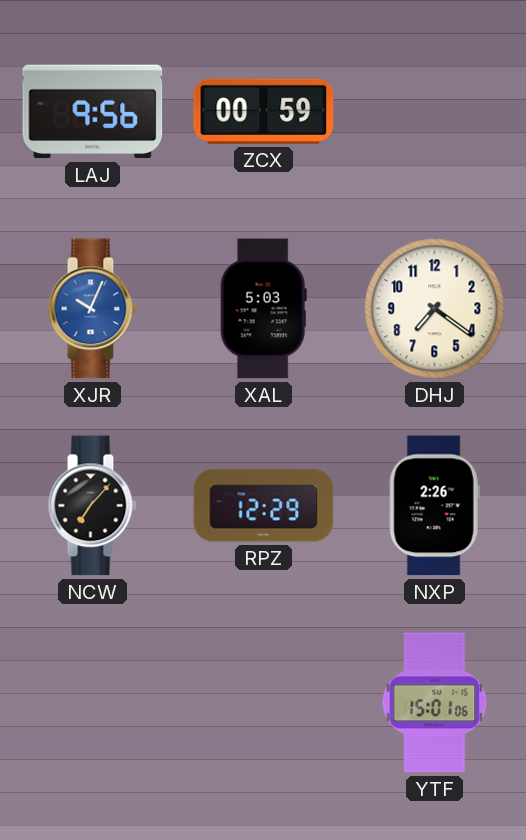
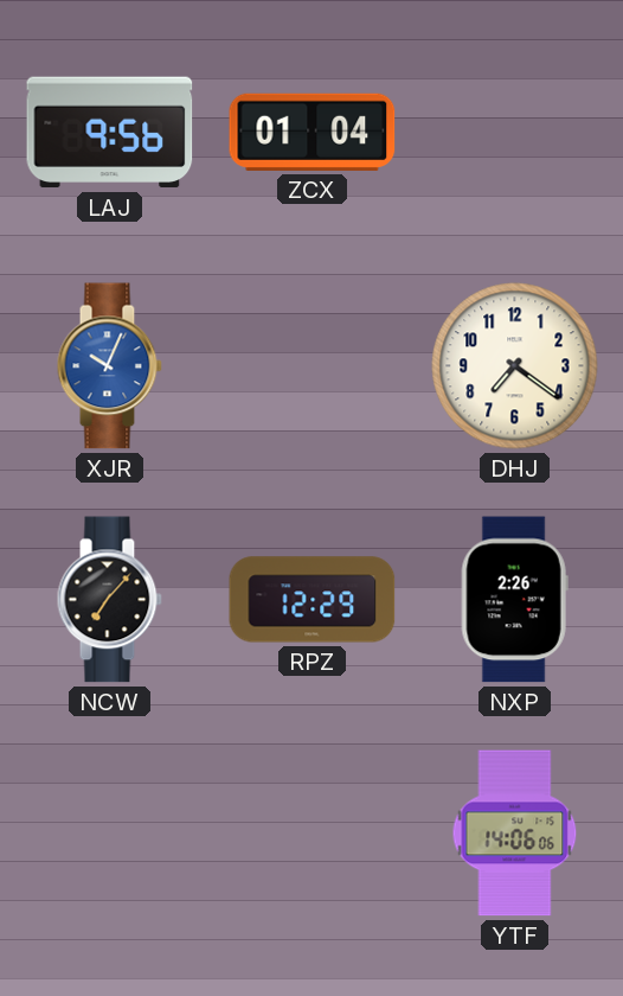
ZCX: 00:59 -> 01:04
XAL: 5:03 -> none
YTF: 15:01 -> 14:06
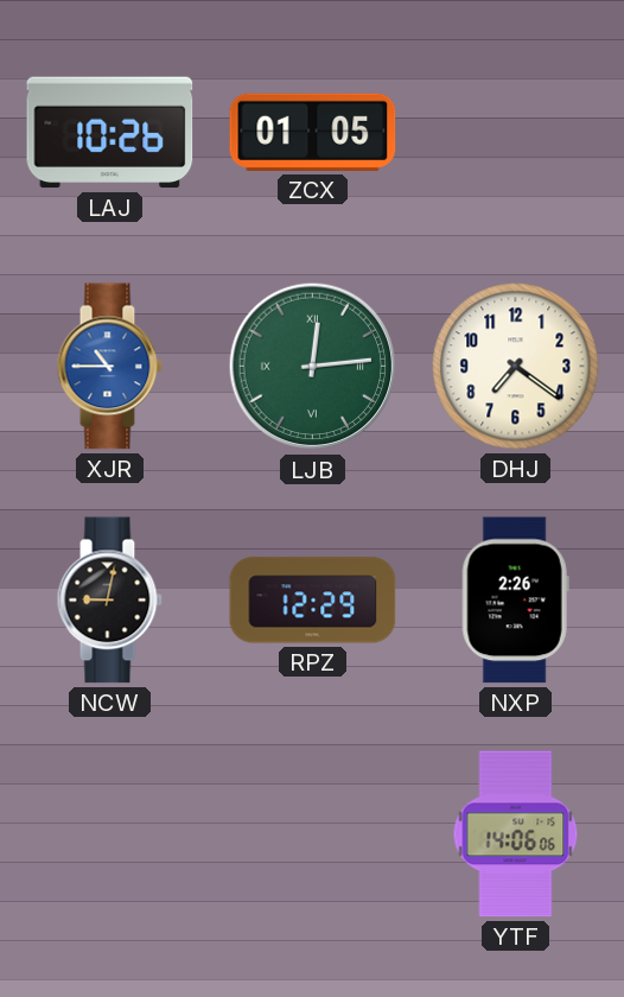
LAJ: 9:56 -> 10:26
ZCX: 01:04 -> 01:05
XJR: 10:04 -> 10:45
LJB: none -> 12:14
NCW: 7:07 -> 9:02
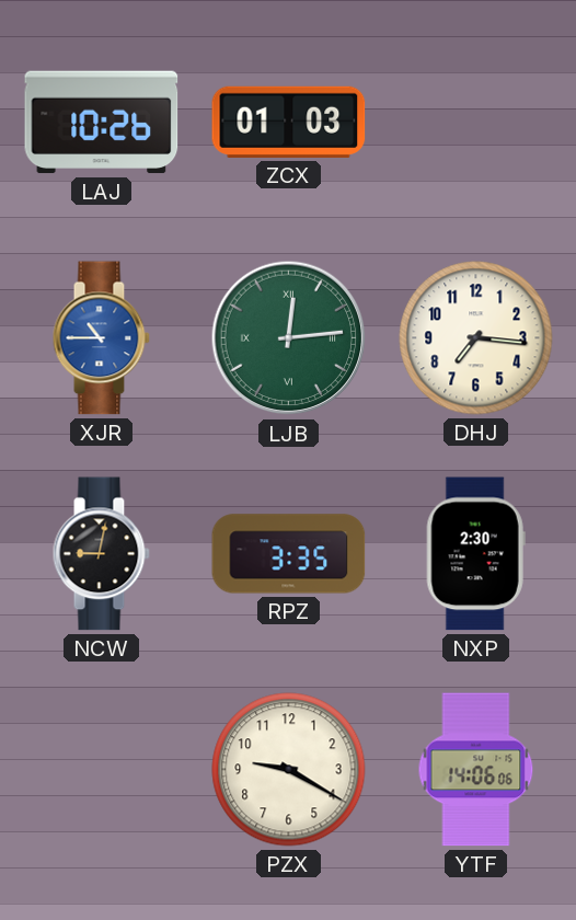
ZCX: 01:05 -> 01:03
DHJ: 7:21 -> 7:16
RPZ: 12:29 -> 3:35
NXP: 2:26 -> 2:30
PZX: none -> 9:20
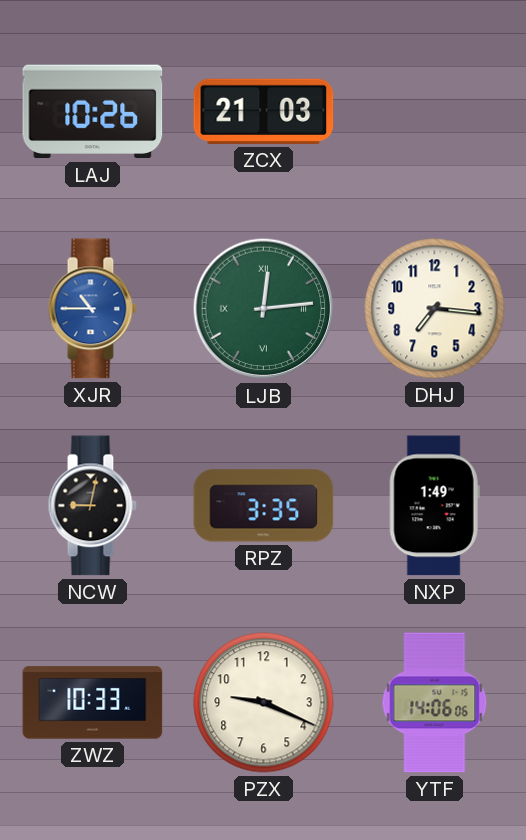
ZCX: 01:03 -> 21:03
NXP: 2:30 -> 1:49
ZWZ: none -> 10:33
PZX: 9:20 -> 9:19
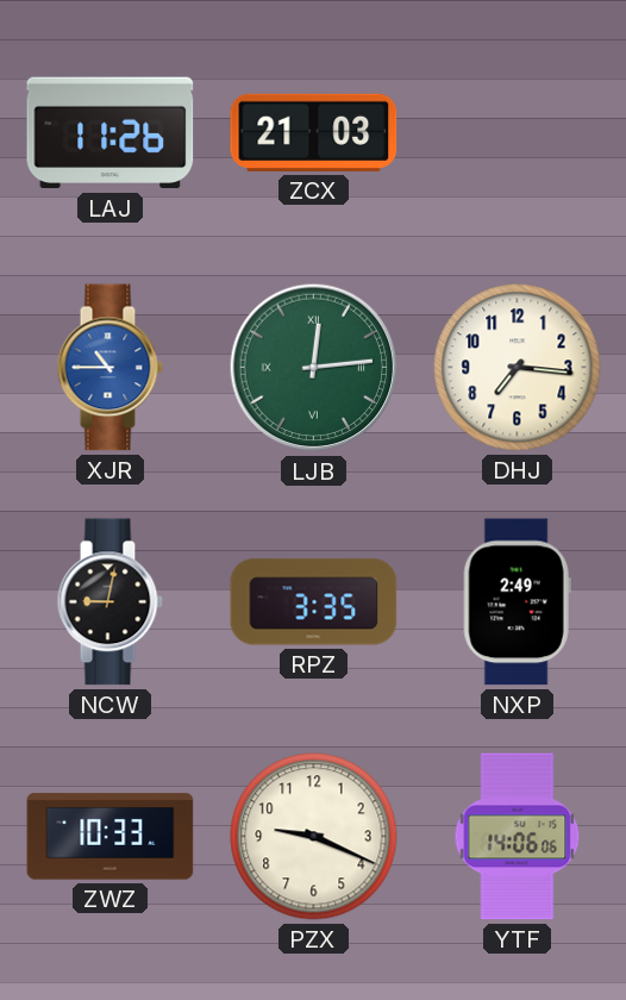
LAJ: 10:26 -> 11:26
NXP: 1:49 -> 2:49
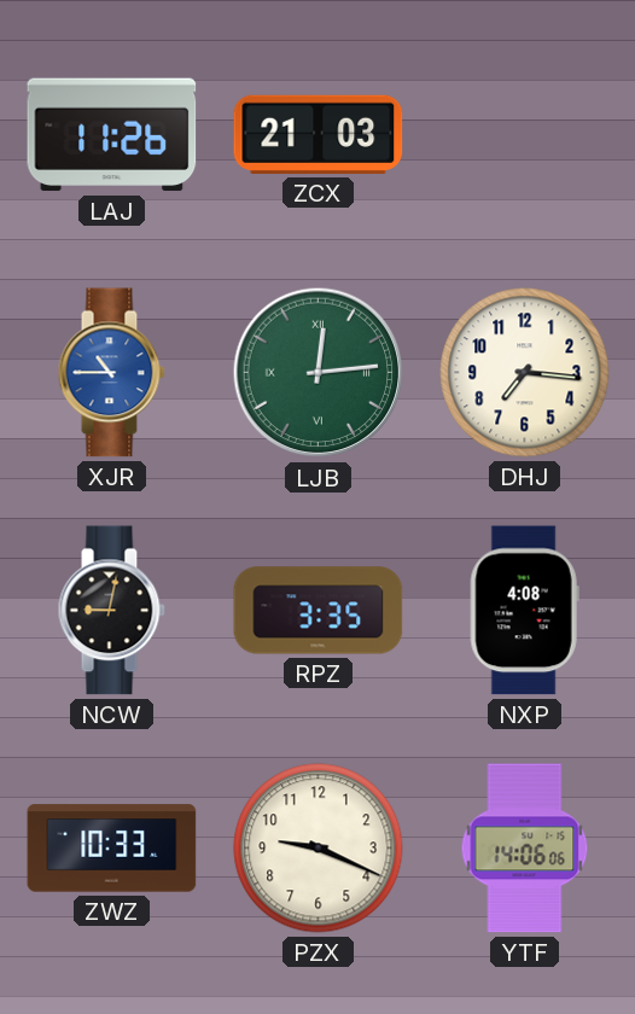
NXP: 2:49 -> 4:08
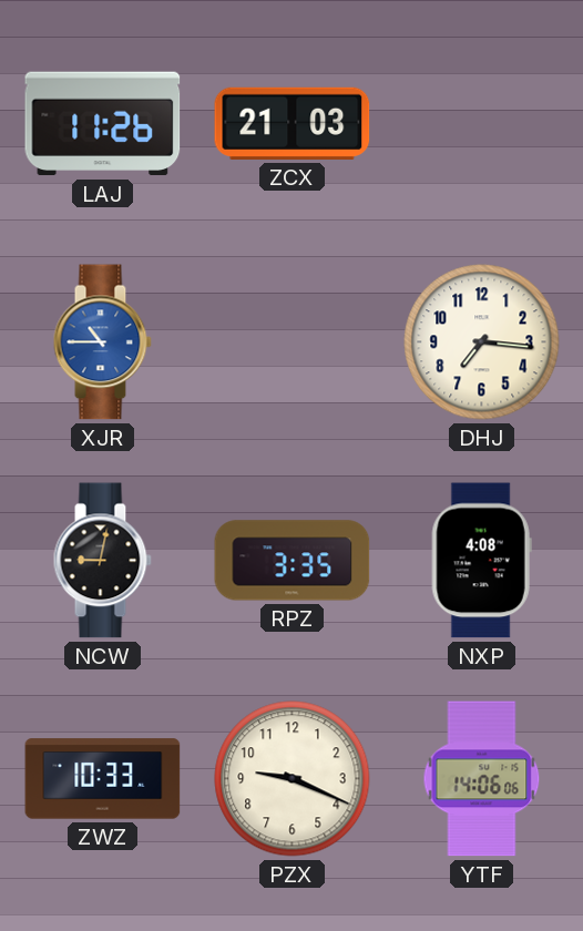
LJB: 12:14 -> none
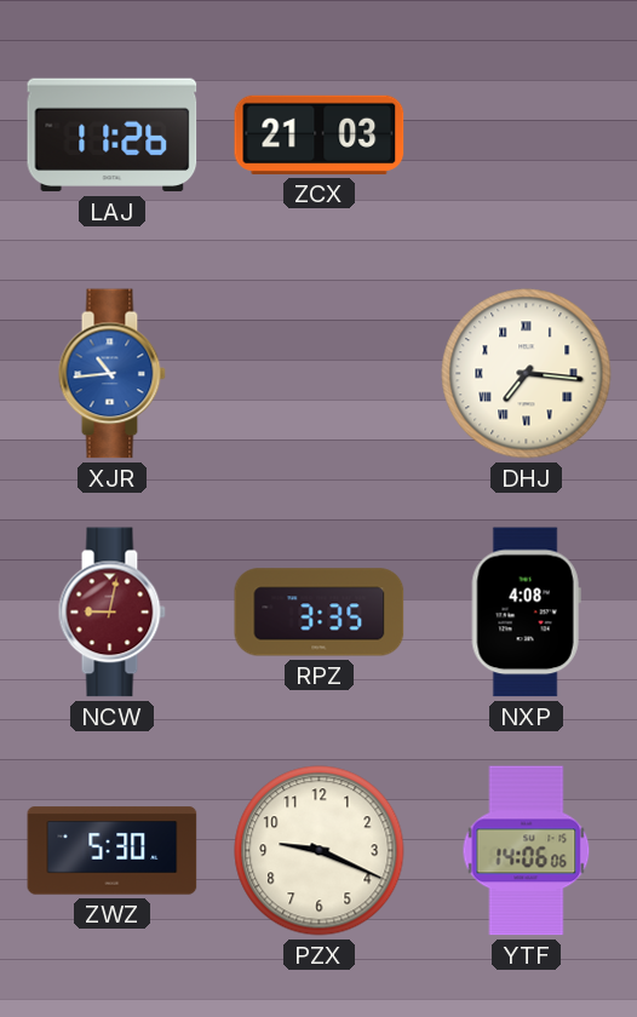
XJR: 10:45 -> 10:44
DHJ numerals: Arabic -> Roman
NCW dial: black -> burgundy
ZWZ: 10:33 -> 5:30
